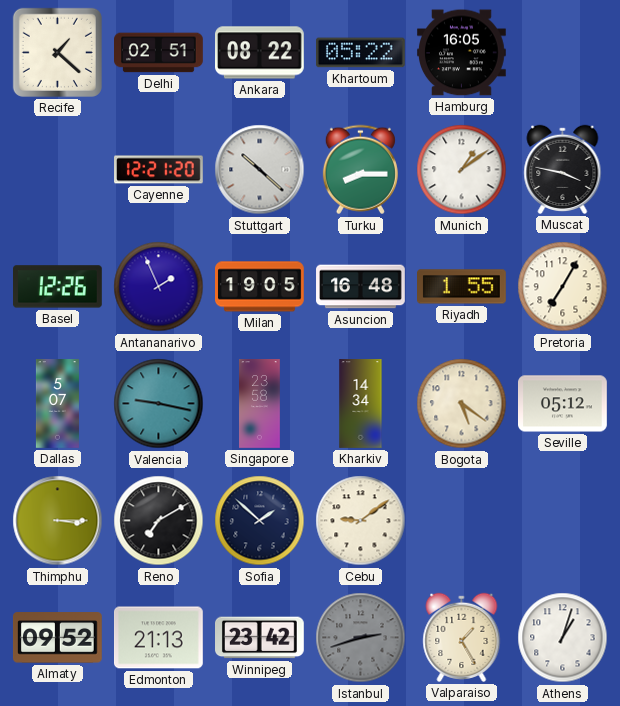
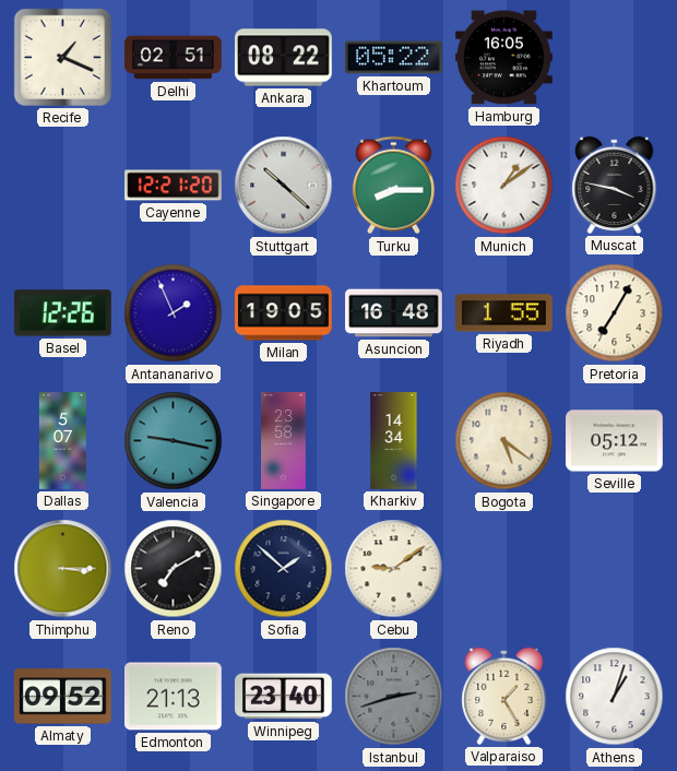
Recife: 1:22 -> 1:19
Winnipeg: 23:42 -> 23:40
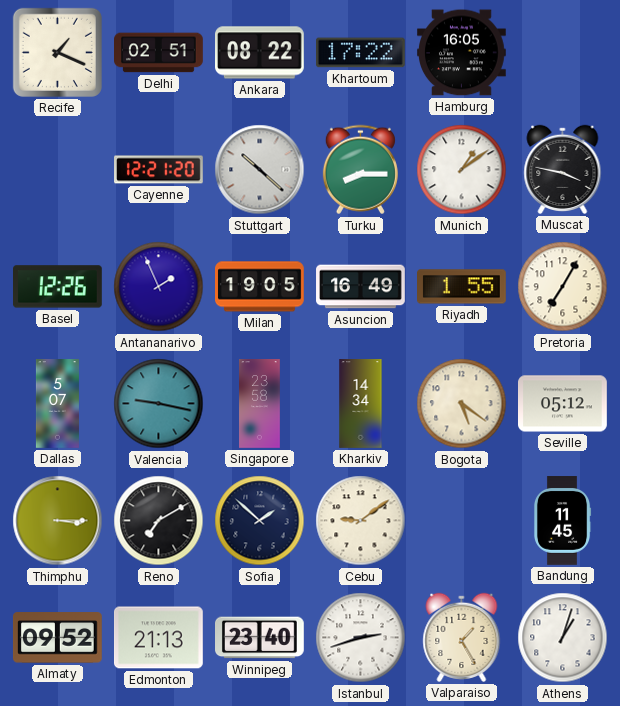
Khartoum: 05:22 -> 17:22
Asuncion: 16:48 -> 16:49
Bandung: none -> 11:45
Istanbul dial: grey -> white
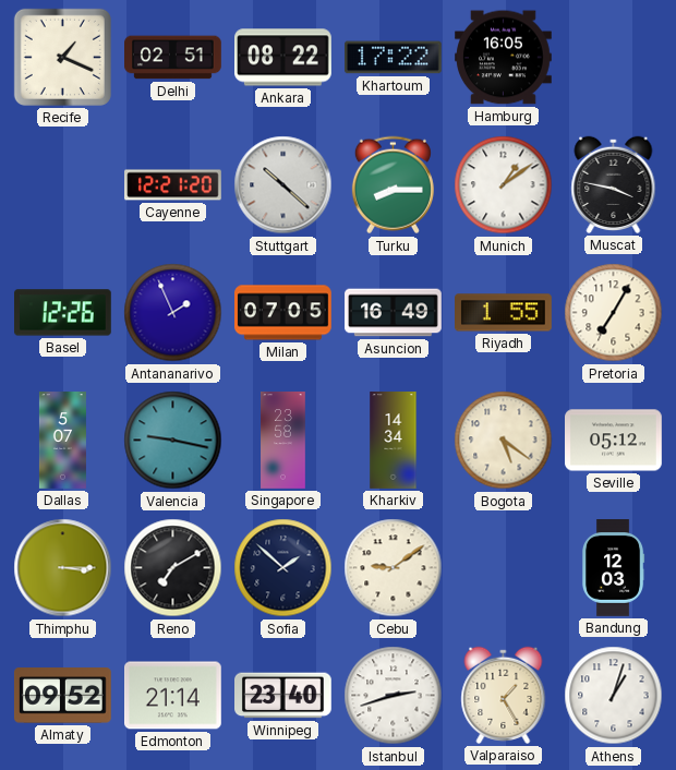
Milan: 19:05 -> 07:05
Bandung: 11:45 -> 12:03
Edmonton: 21:13 -> 21:14
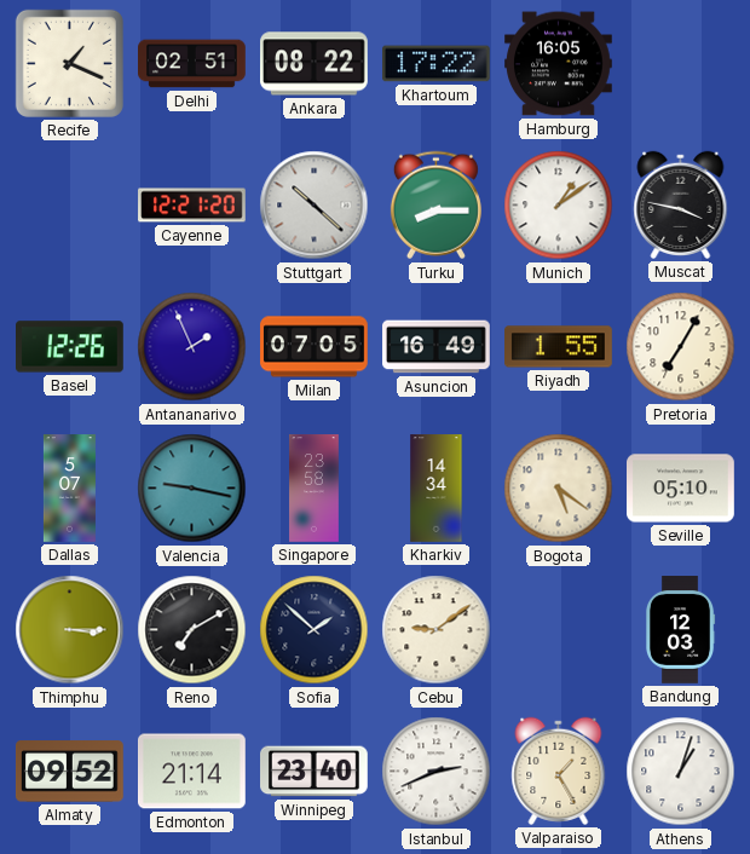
Seville: 05:12 -> 05:10
Istanbul: 2:42 -> 2:41
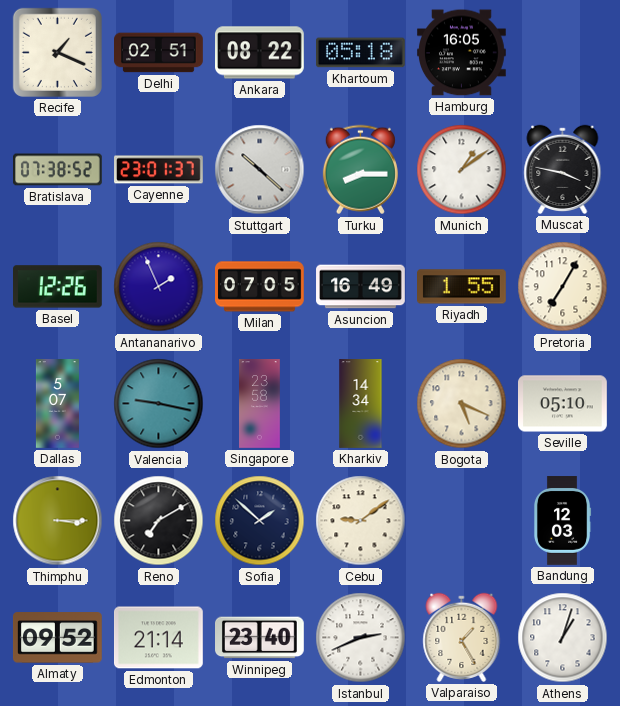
Khartoum: 17:22 -> 05:18
Bratislava: none -> 07:38
Cayenne: 12:21 -> 23:01
Bogota: 5:21 -> 5:19
